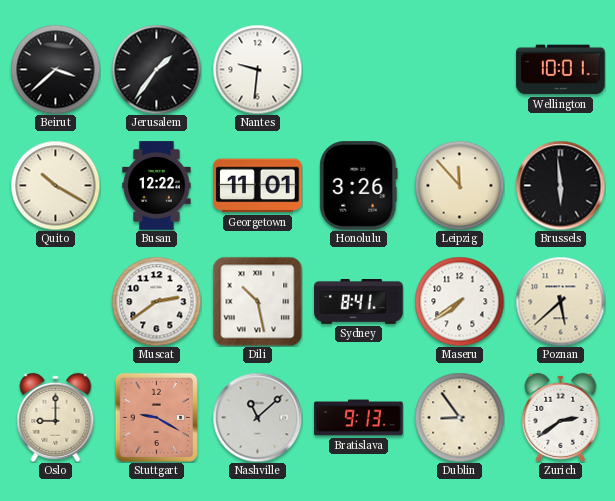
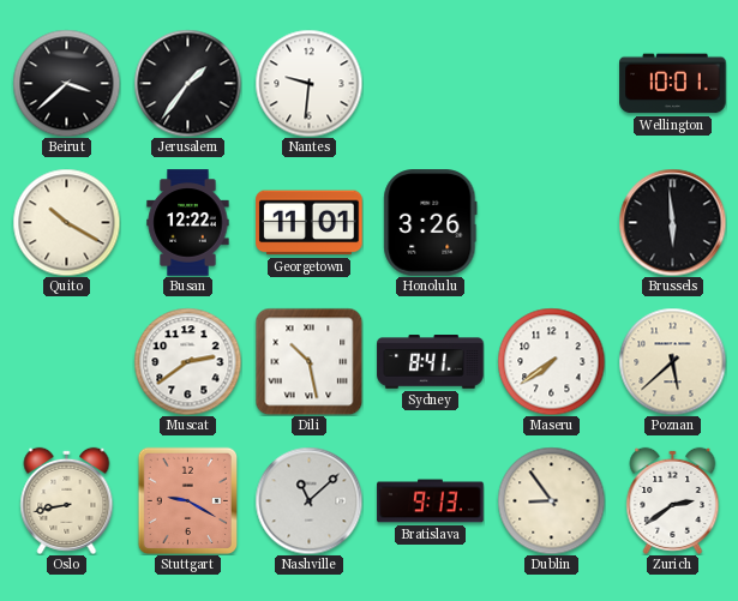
Leipzig: 11:53 -> none
Oslo: 9:00 -> 8:43
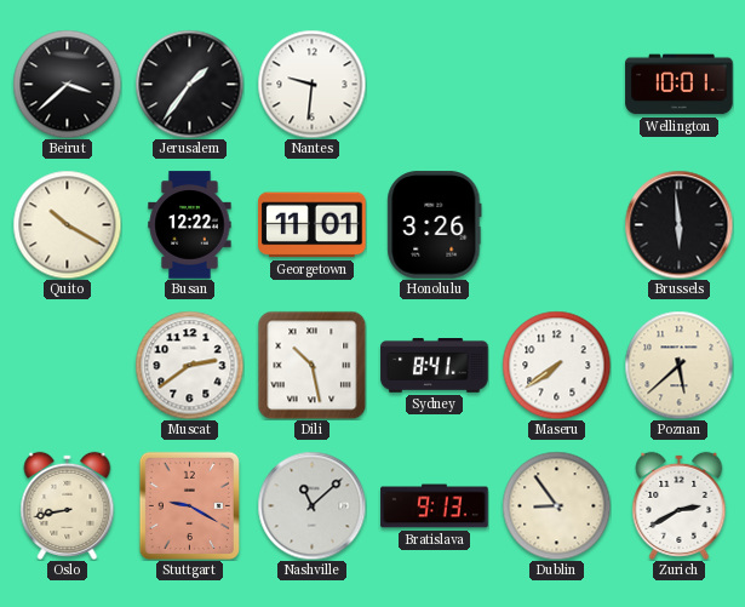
Zurich: 2:39 -> 2:40
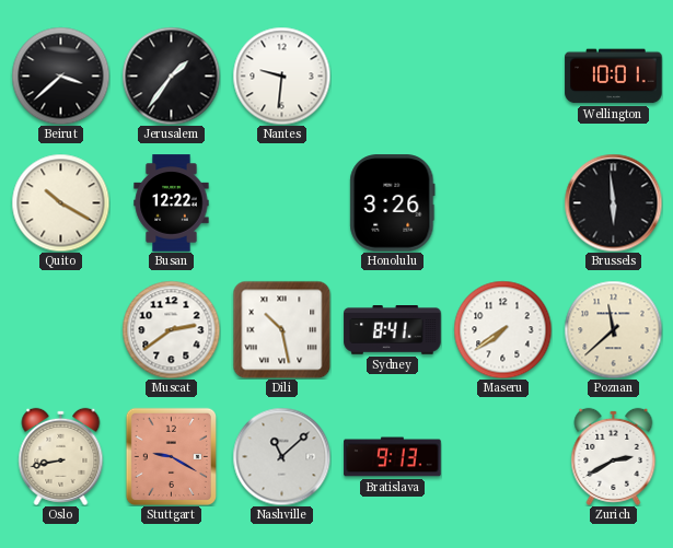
Georgetown: 11:01 -> none
Poznan: 5:38 -> 11:38
Dublin: 8:54 -> none
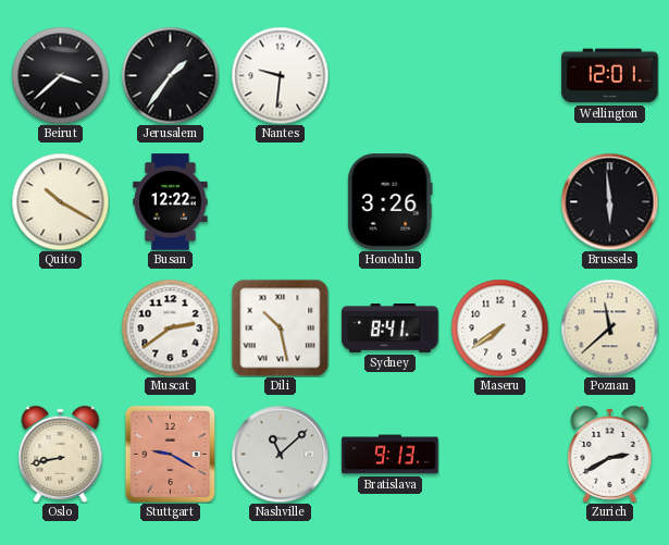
Wellington: 10:01 -> 12:01
